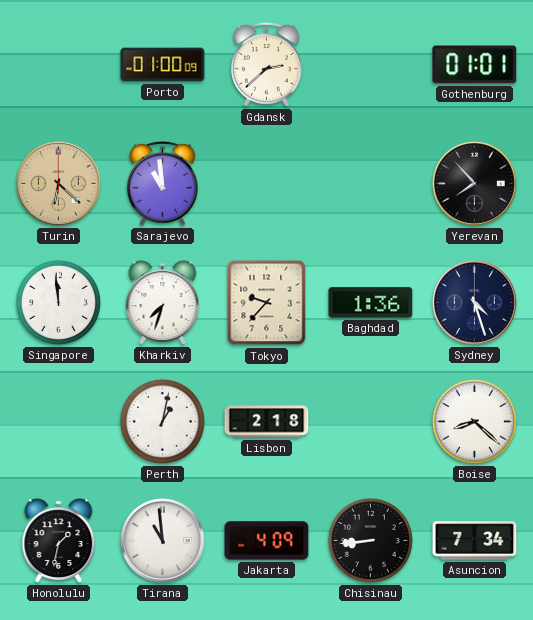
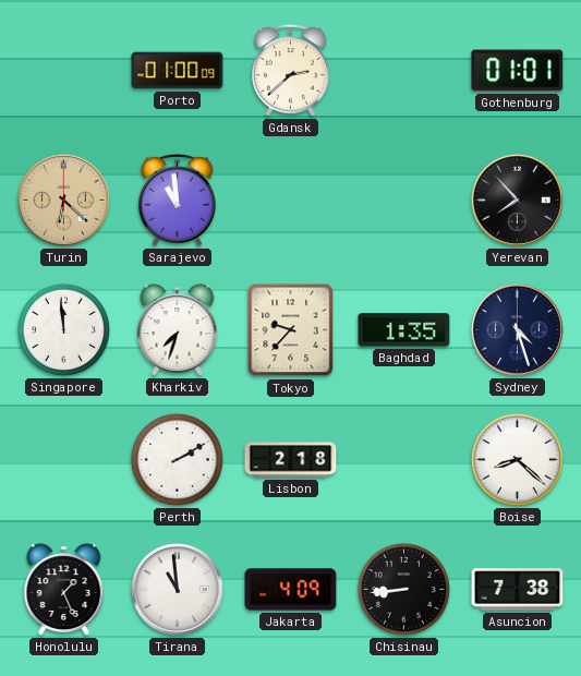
Baghdad: 1:36 -> 1:35
Perth: 1:02 -> 2:10
Honolulu: 1:32 -> 1:26
Asuncion: 7:34 -> 7:38
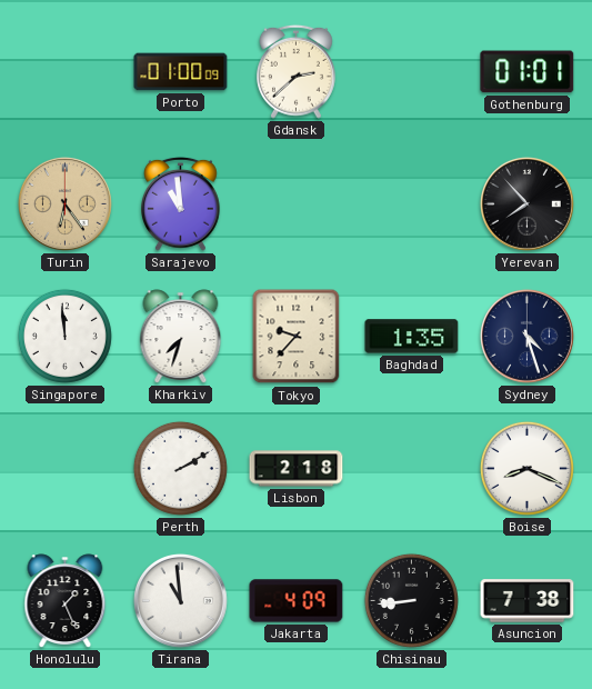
Turin: 6:22 -> 6:24
Boise: 8:22 -> 8:19
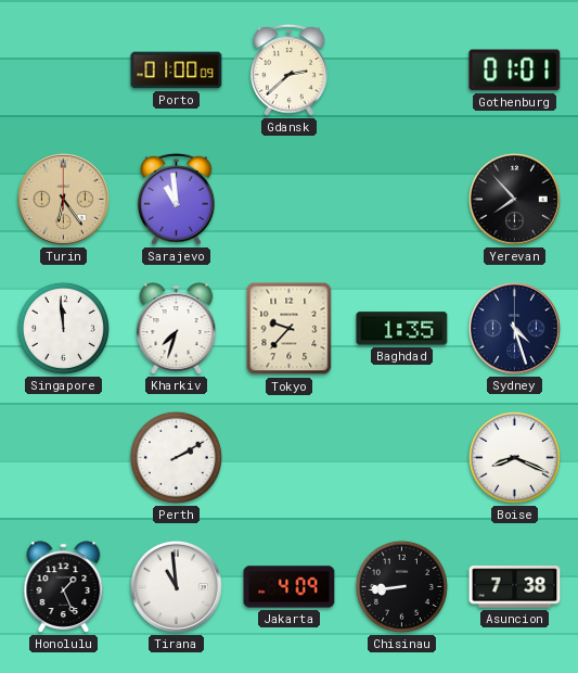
Lisbon: 2:18 -> none
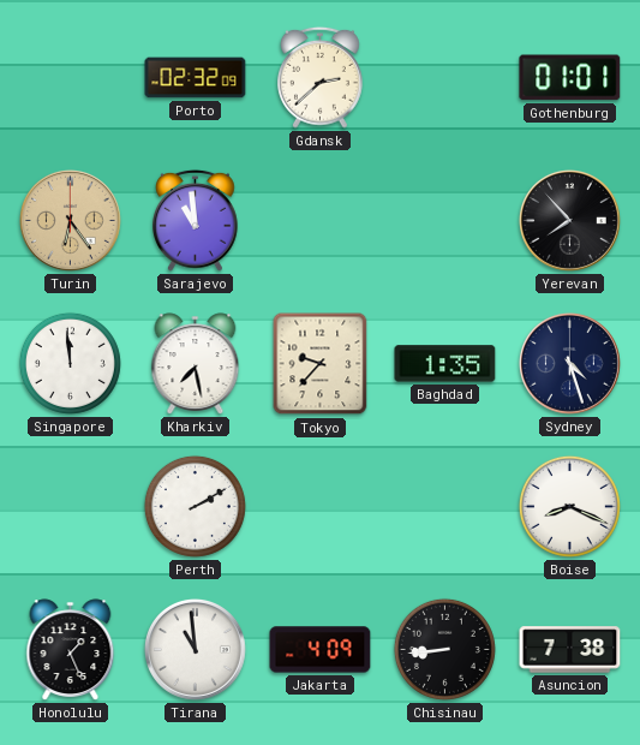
Porto: 01:00 -> 02:32
Kharkiv: 7:33 -> 7:28
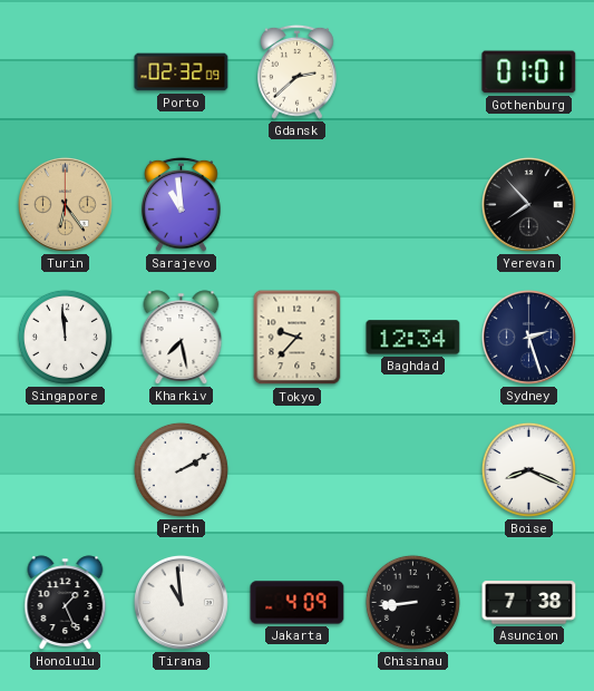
Baghdad: 1:35 -> 12:34
Sydney: 4:27 -> 2:27
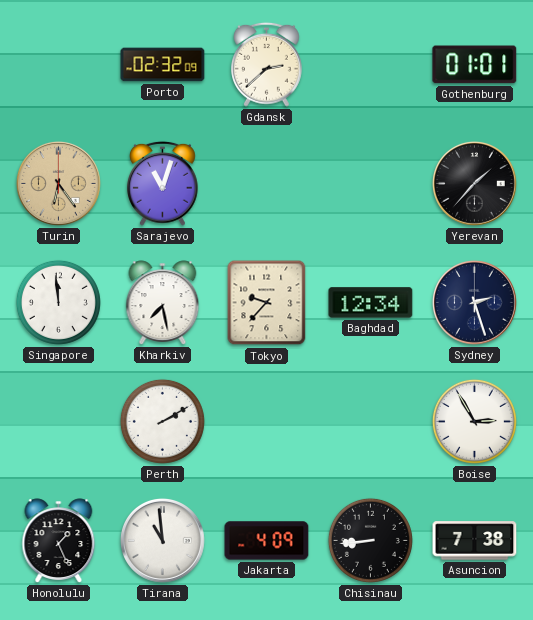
Sarajevo: 10:59 -> 11:03
Yerevan: 7:53 -> 1:37
Boise: 8:19 -> 2:55
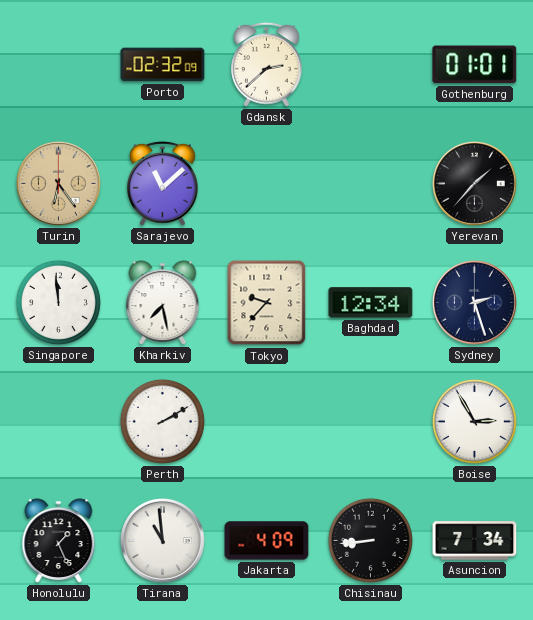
Sarajevo: 11:03 -> 11:08
Asuncion: 7:38 -> 7:34
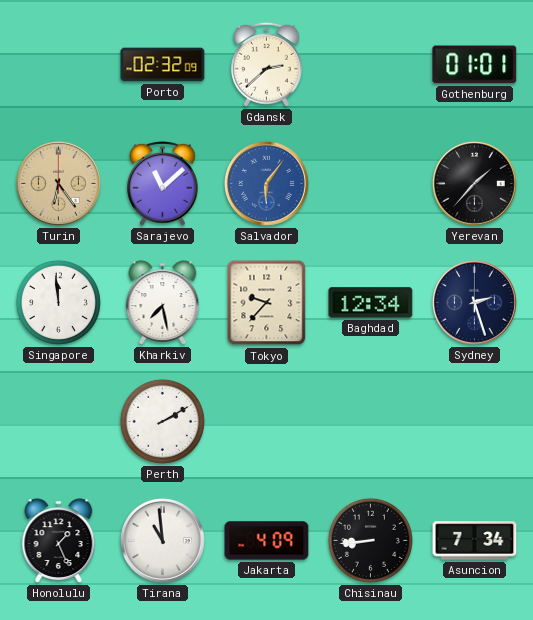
Salvador: none -> 6:06
Boise: 2:55 -> none
